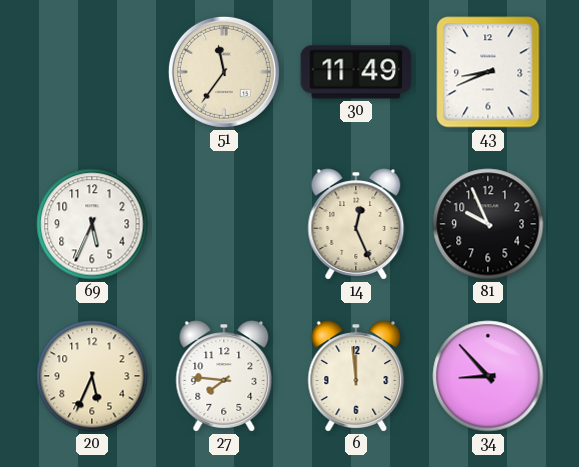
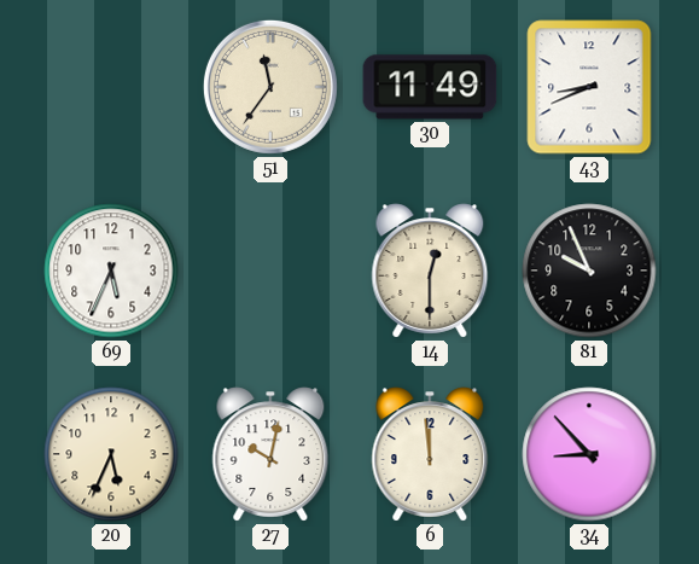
14: 12:26 -> 12:30
27: 7:46 -> 10:02
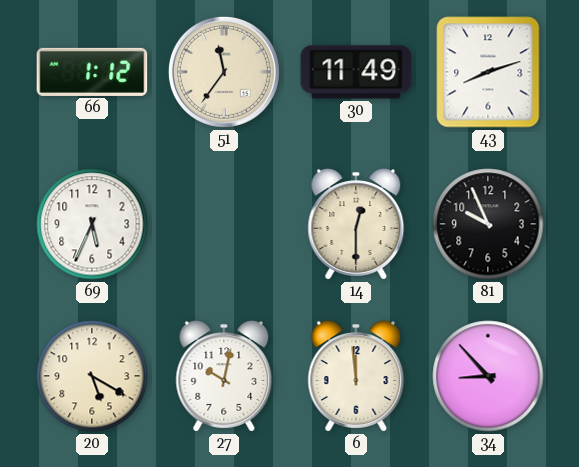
66: none -> 1:12
43: 8:41 -> 8:12
20: 5:34 -> 5:20
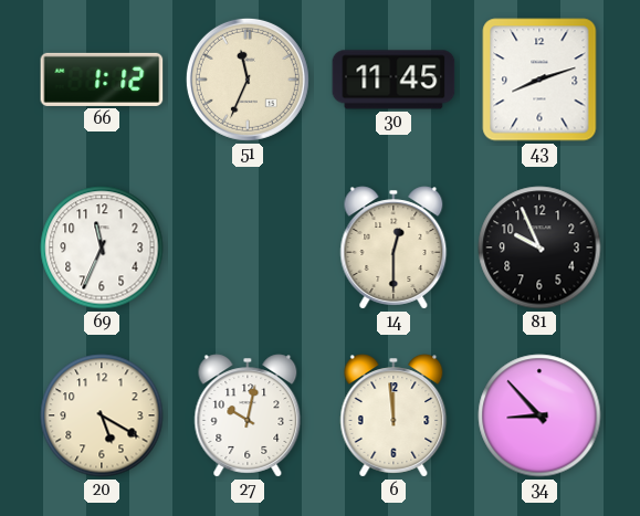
51: 11:36 -> 11:34
30: 11:49 -> 11:45
69: 5:34 -> 11:34
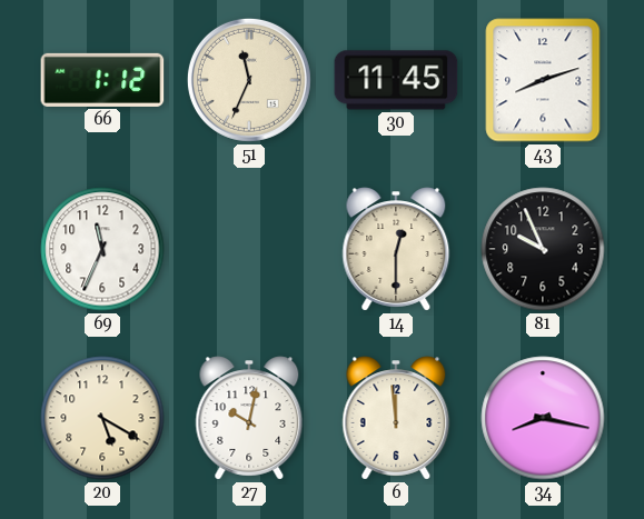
34: 8:53 -> 8:17
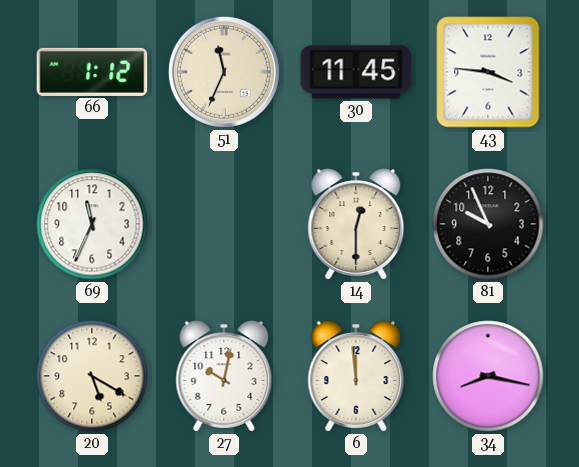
43: 8:12 -> 3:46
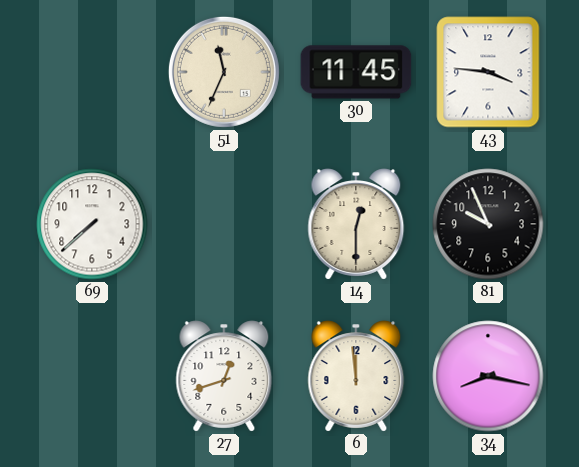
66: 1:12 -> none
69: 11:34 -> 7:38
20: 5:20 -> none
27: 10:02 -> 12:42
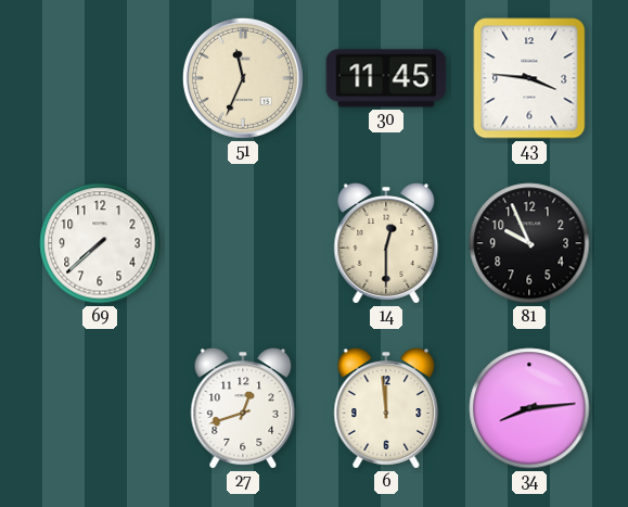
34: 8:17 -> 8:14
